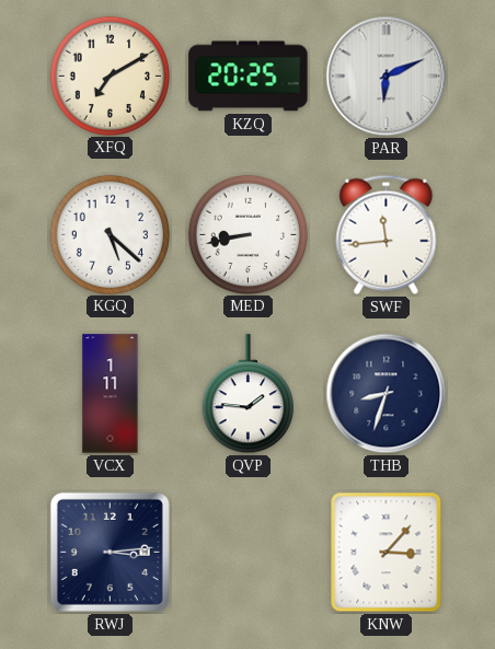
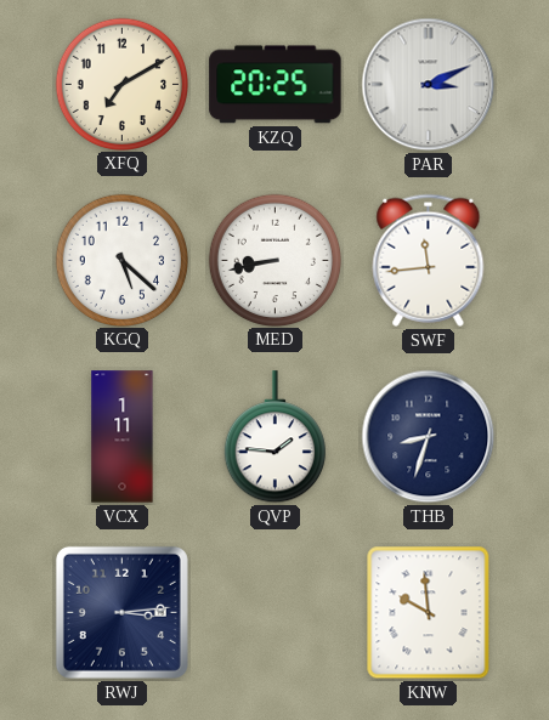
PAR: 6:11 -> 3:11
KNW: 3:07 -> 9:59
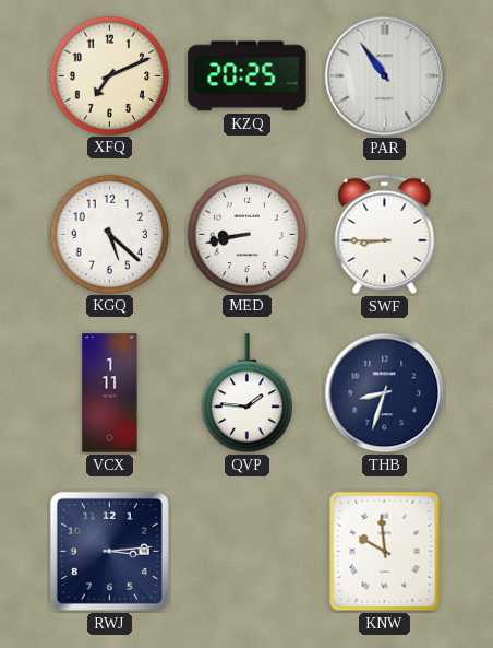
XFQ: 7:10 -> 7:11
PAR: 3:11 -> 10:54
SWF: 11:44 -> 8:45
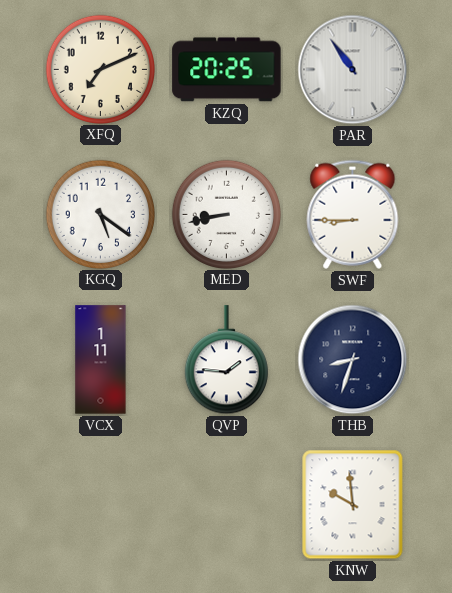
KGQ: 5:22 -> 5:21
RWJ: 3:14 -> none
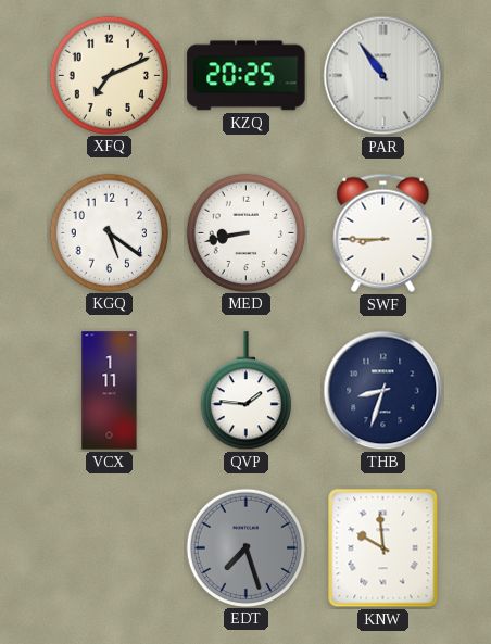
EDT: none -> 7:27
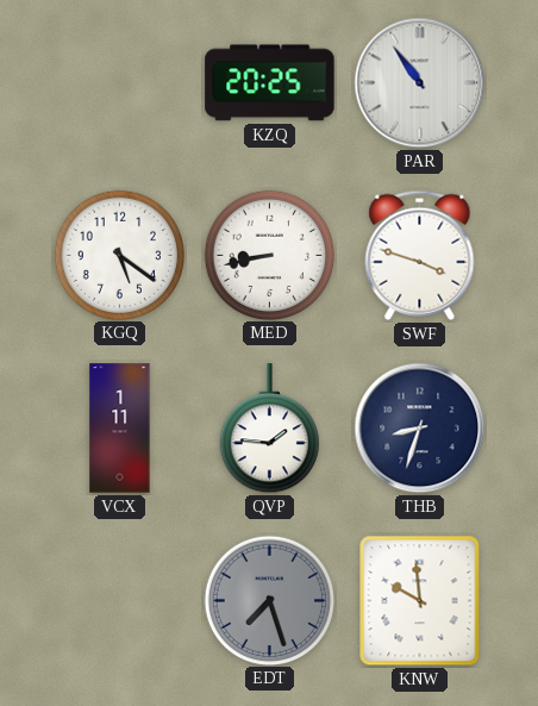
XFQ: 7:11 -> none
SWF: 8:45 -> 3:48
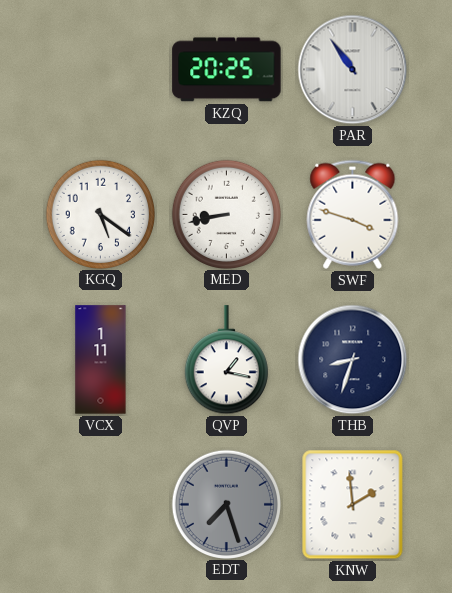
QVP: 1:46 -> 1:17
KNW: 9:59 -> 1:59
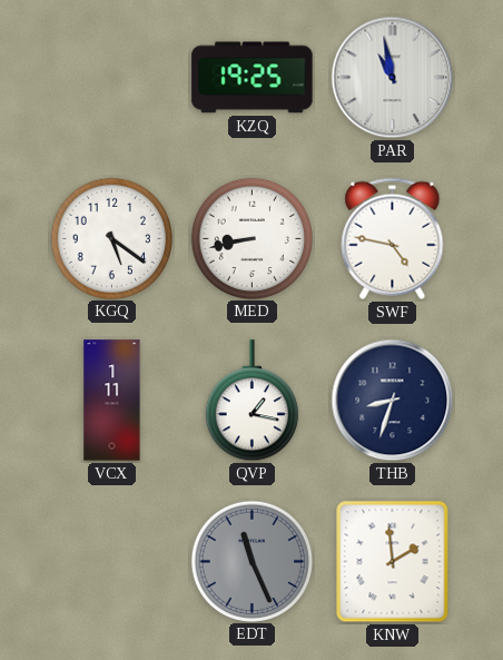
KZQ: 20:25 -> 19:25
PAR: 10:54 -> 10:58
SWF: 3:48 -> 4:47
EDT: 7:27 -> 11:26
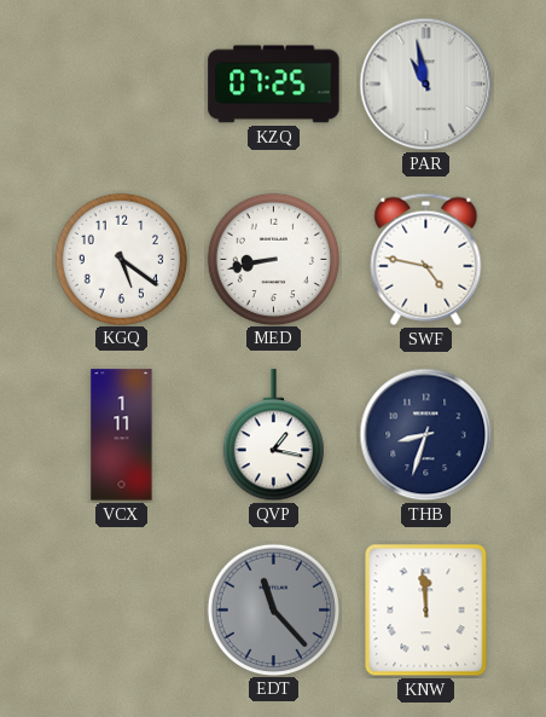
KZQ: 19:25 -> 07:25
EDT: 11:26 -> 11:23
KNW: 1:59 -> 11:59
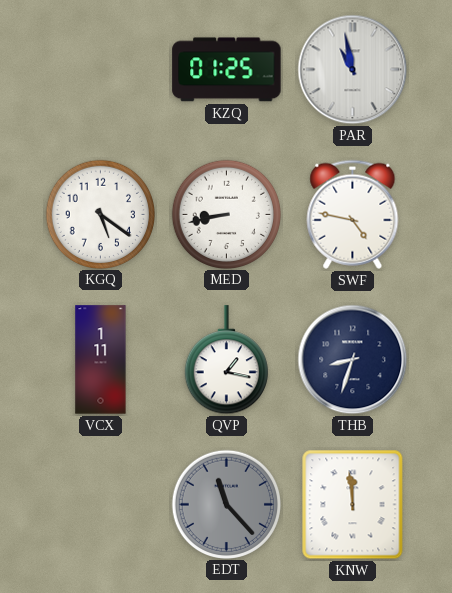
KZQ: 07:25 -> 01:25
